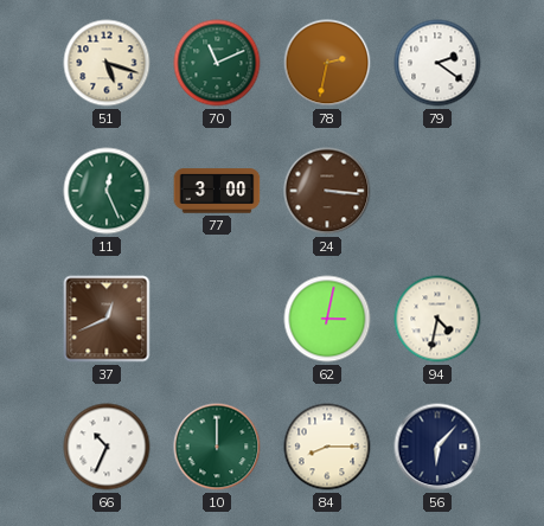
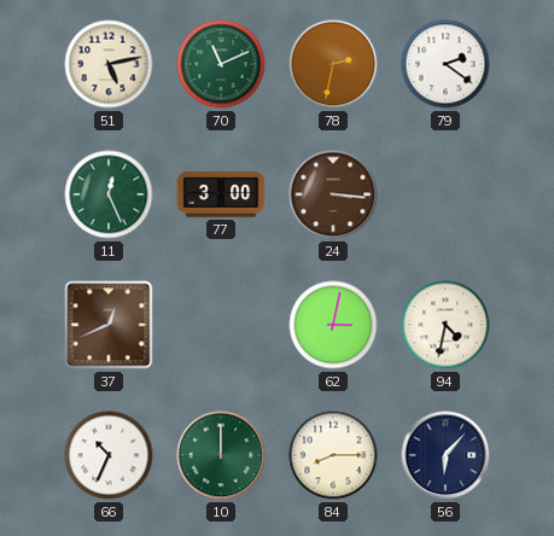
51: 5:18 -> 5:13
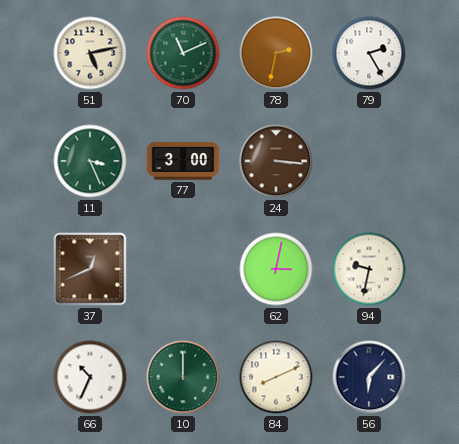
79: 2:21 -> 2:25
11: 12:26 -> 3:26
94: 4:32 -> 9:32
84: 8:15 -> 8:11
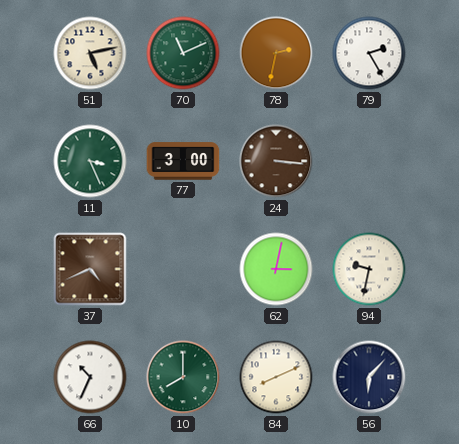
37: 12:41 -> 4:41
10: 12:00 -> 8:00
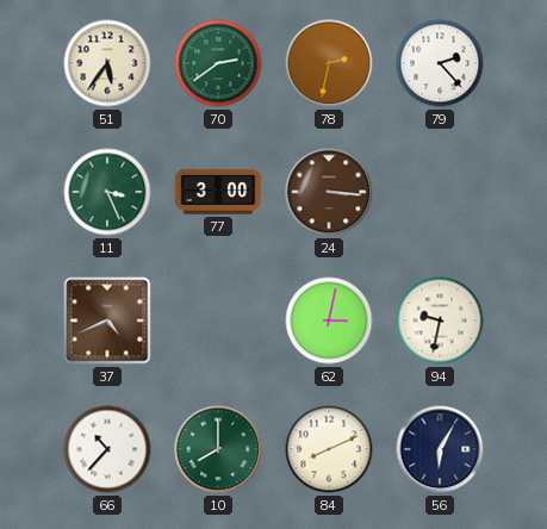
51: 5:13 -> 5:36
70: 11:11 -> 2:39
79: 2:25 -> 2:23
66: 10:34 -> 10:37
56: 6:07 -> 6:05
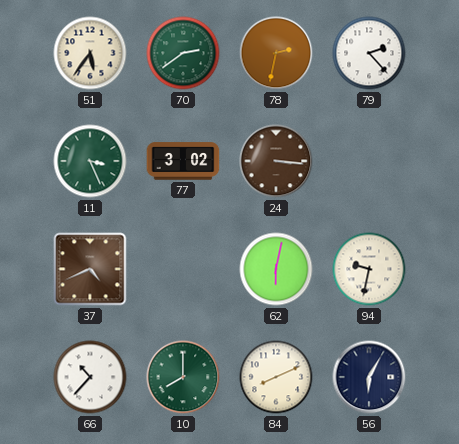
77: 3:00 -> 3:02
62: 3:02 -> 6:02
